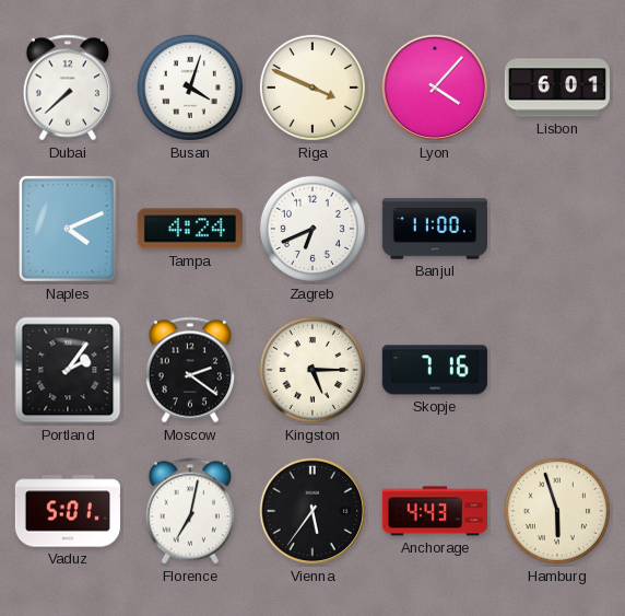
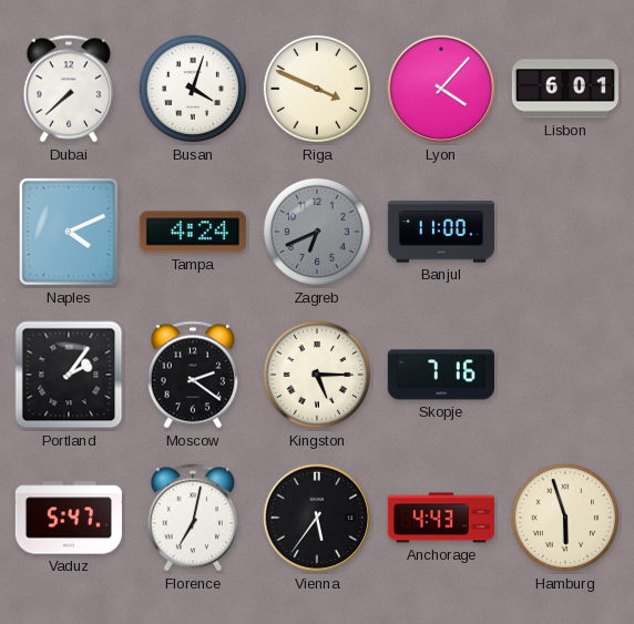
Zagreb dial: white -> grey
Vaduz: 5:01 -> 5:47
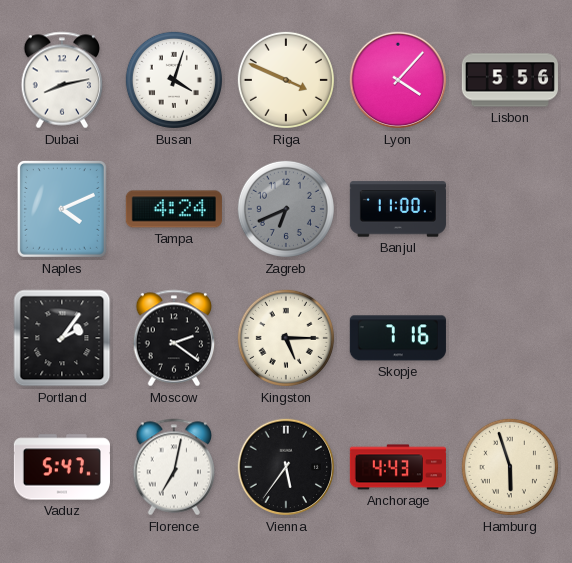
Dubai: 7:38 -> 8:13
Lisbon: 6:01 -> 5:56
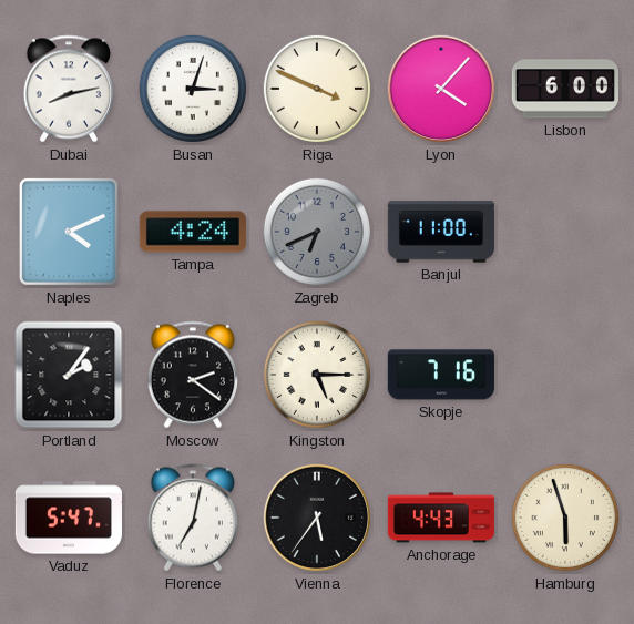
Busan: 4:03 -> 3:03
Lisbon: 5:56 -> 6:00
